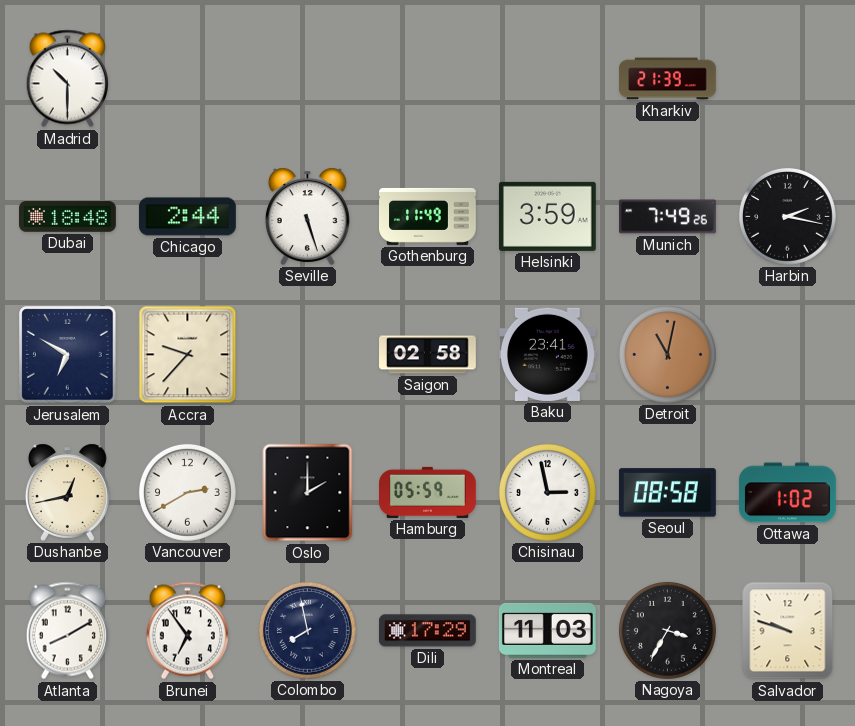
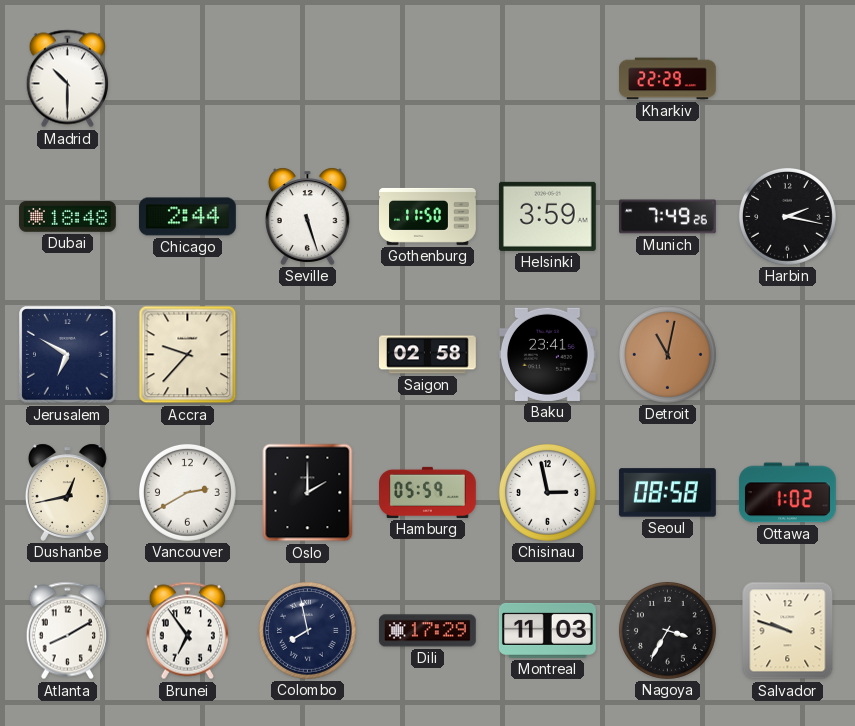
Kharkiv: 21:39 -> 22:29
Gothenburg: 11:49 -> 11:50
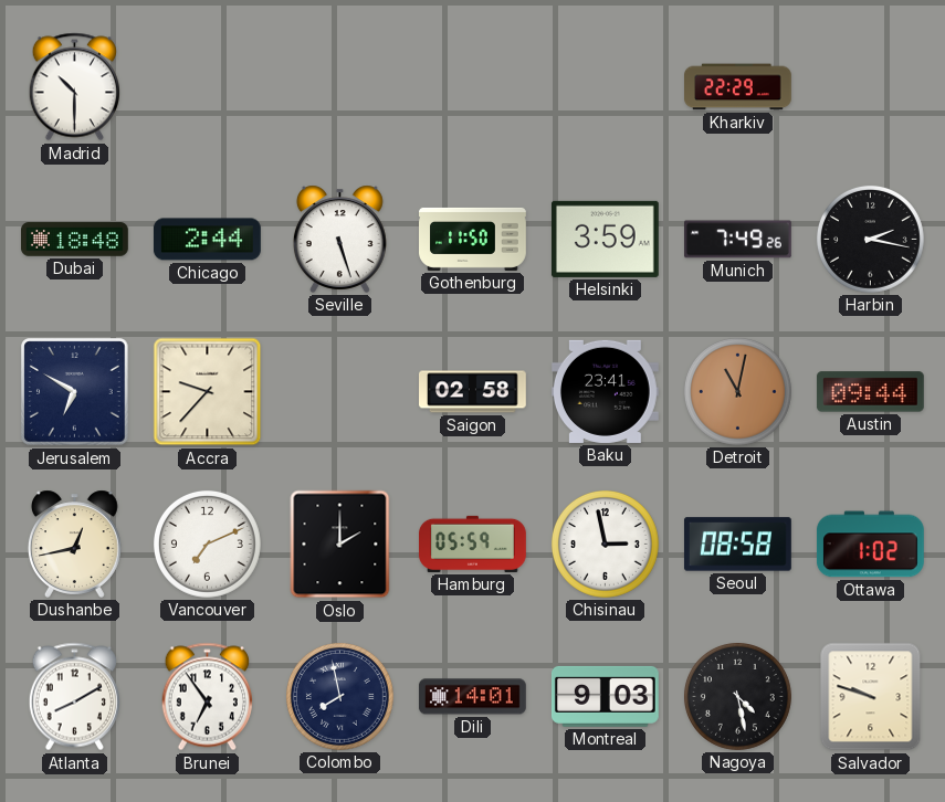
Austin: none -> 09:44
Vancouver: 2:40 -> 7:11
Dili: 17:29 -> 14:01
Montreal: 11:03 -> 9:03
Nagoya: 3:35 -> 4:28
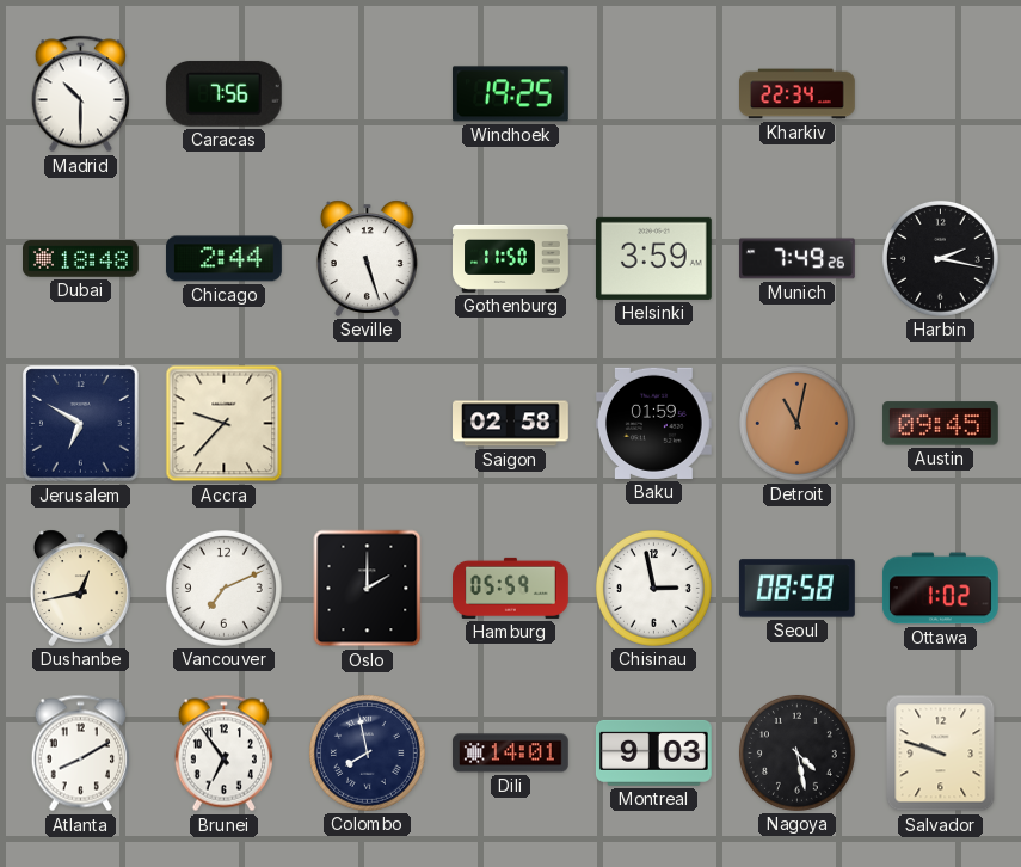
Caracas: none -> 7:56
Windhoek: none -> 19:25
Kharkiv: 22:29 -> 22:34
Baku: 23:41 -> 01:59
Austin: 09:44 -> 09:45
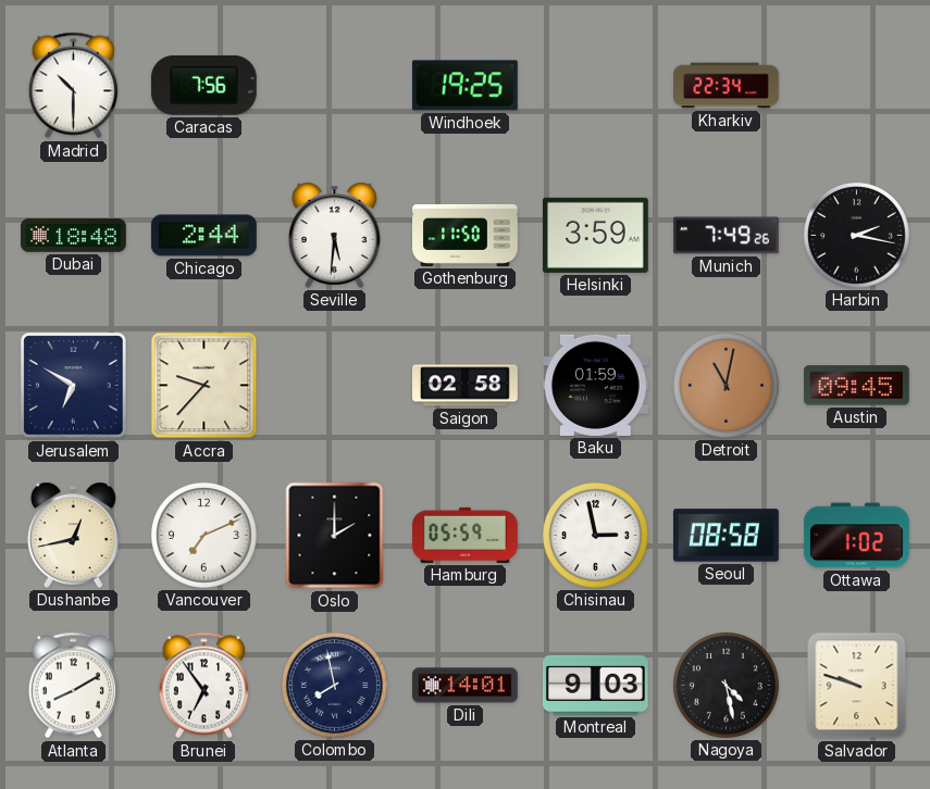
Seville: 5:27 -> 5:31
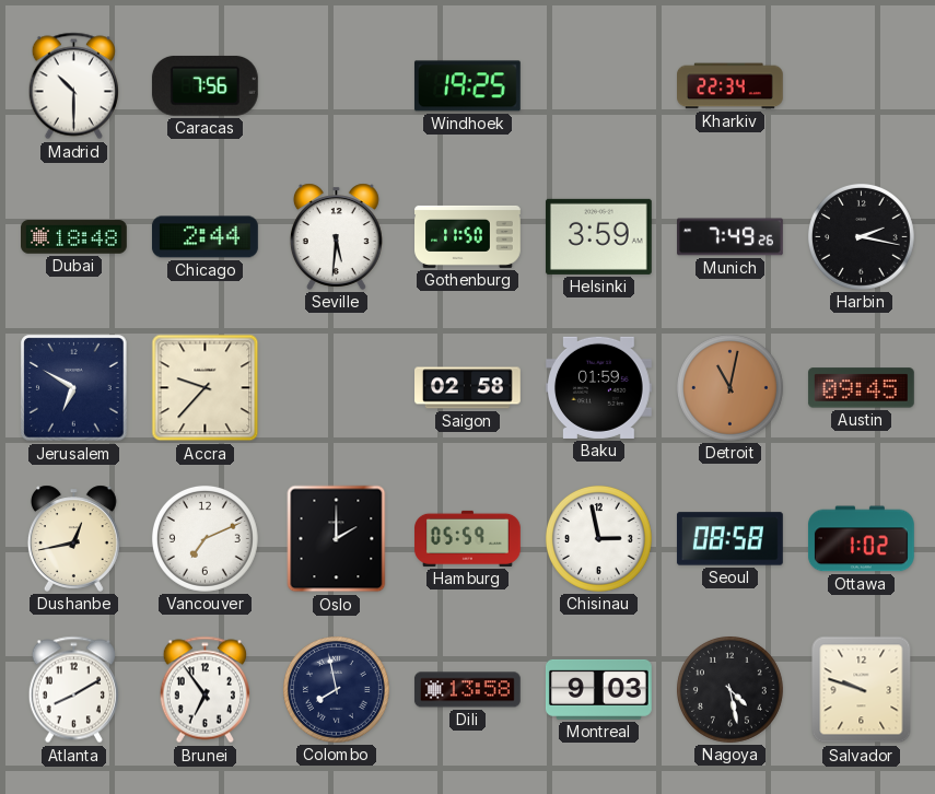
Dili: 14:01 -> 13:58
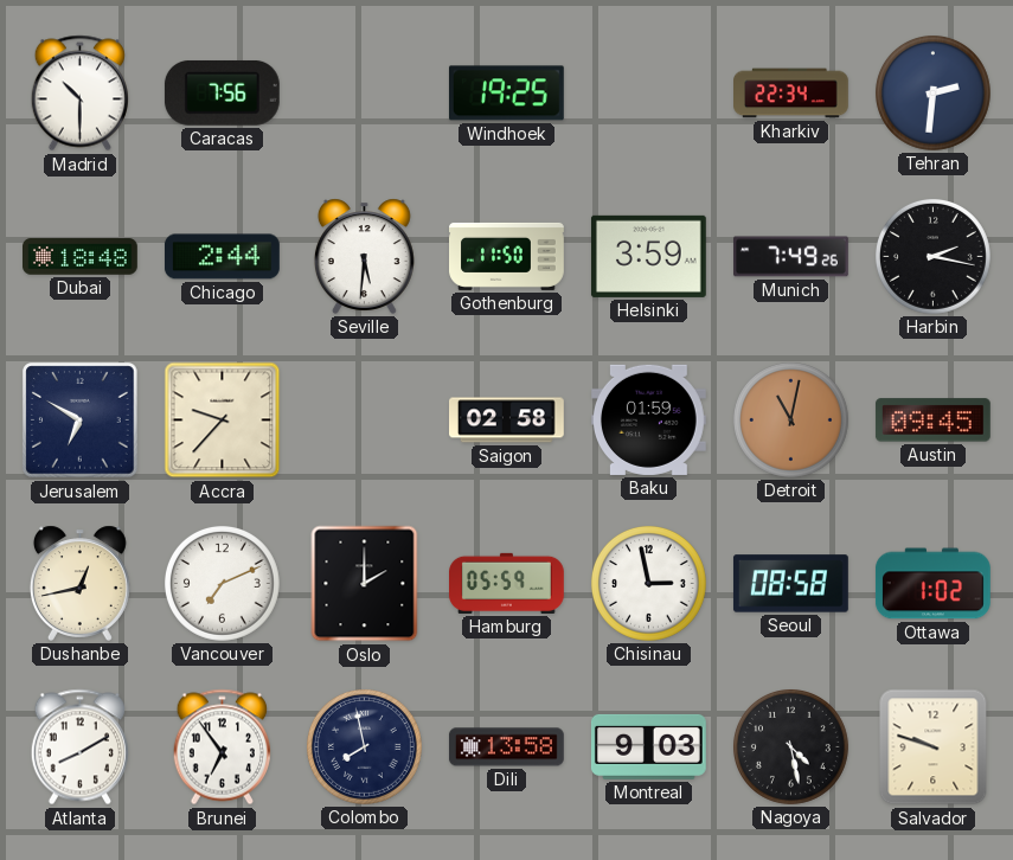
Tehran: none -> 2:31
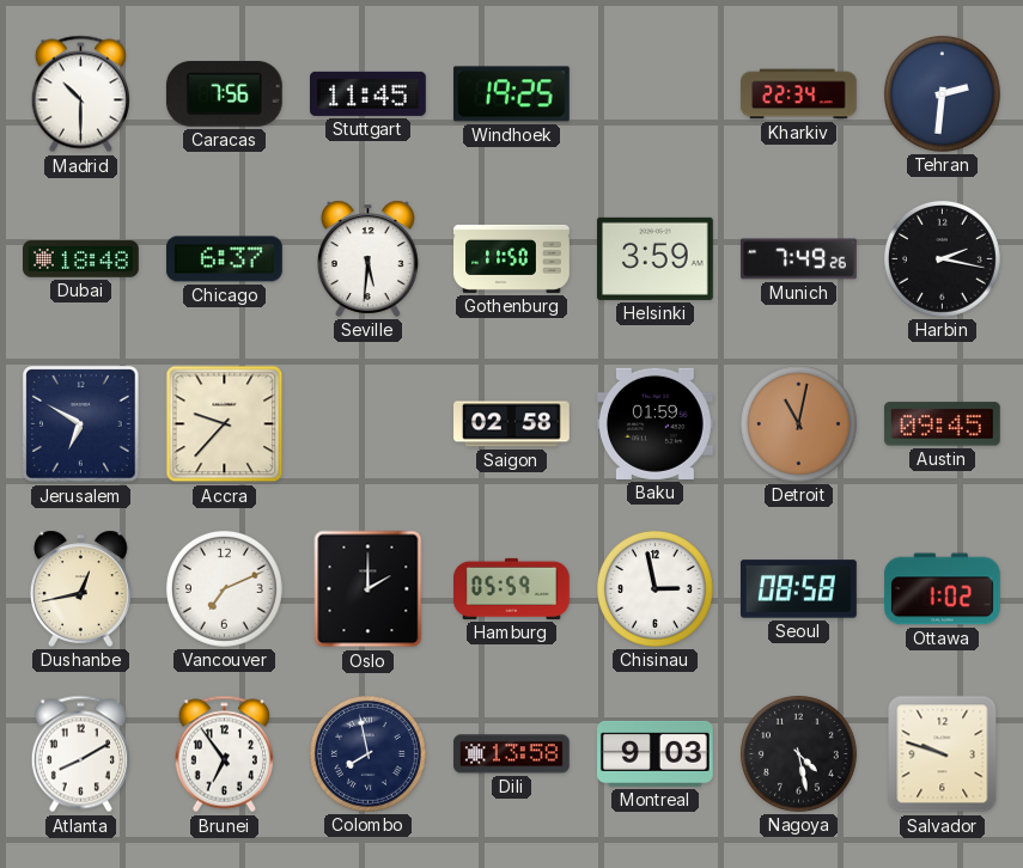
Stuttgart: none -> 11:45
Chicago: 2:44 -> 6:37
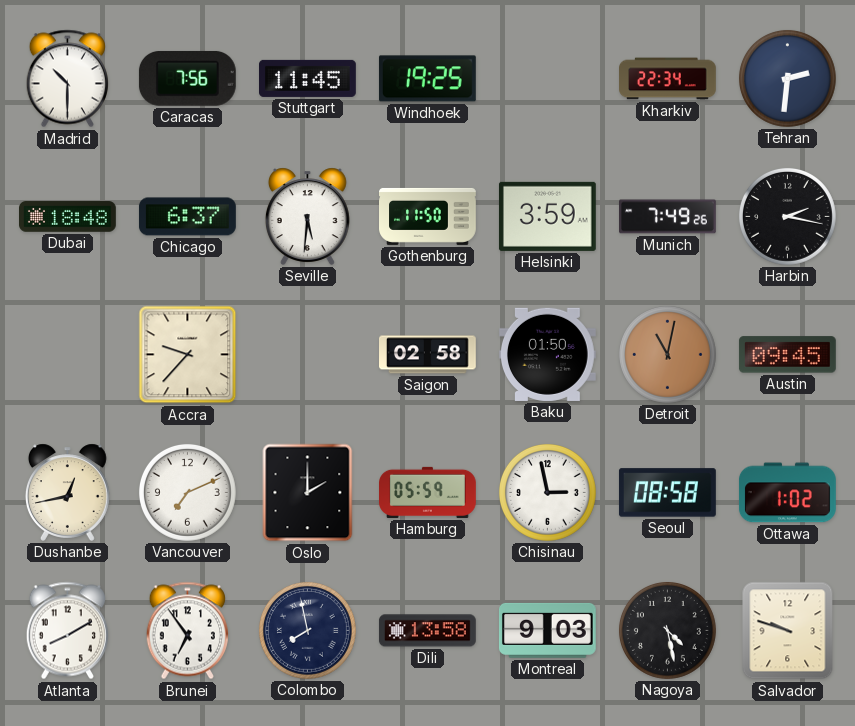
Jerusalem: 6:50 -> none
Baku: 01:59 -> 01:50
